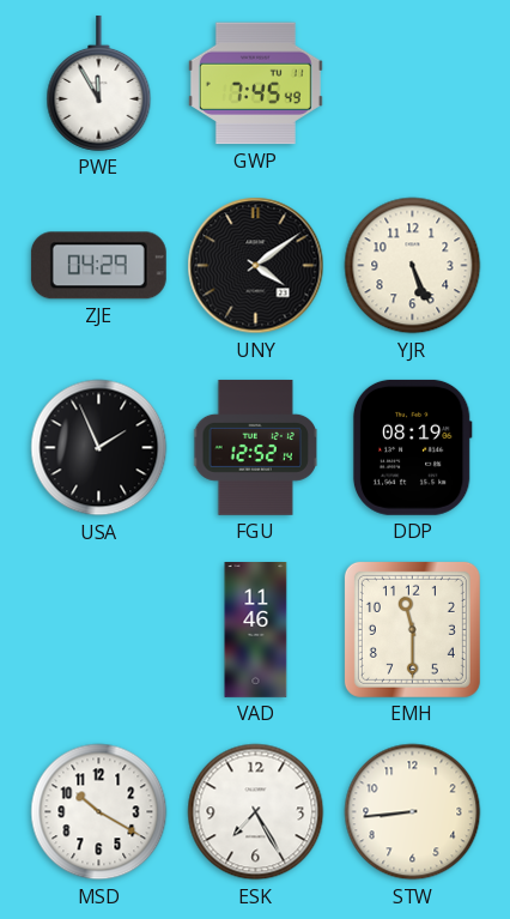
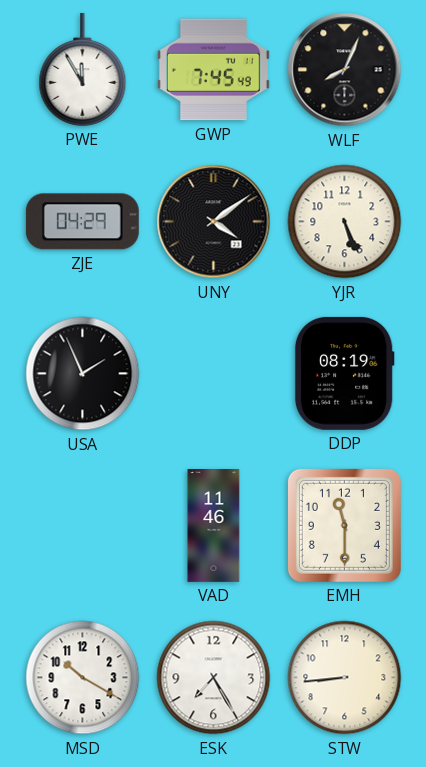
WLF: none -> 8:04
FGU: 12:52 -> none
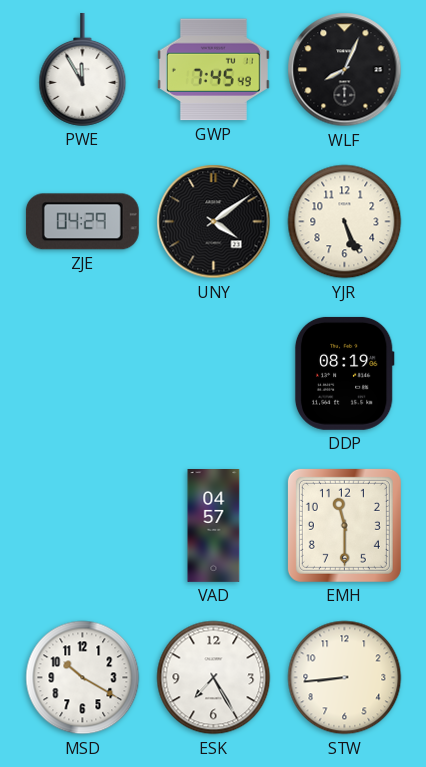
USA: 1:56 -> none
VAD: 11:46 -> 04:57
